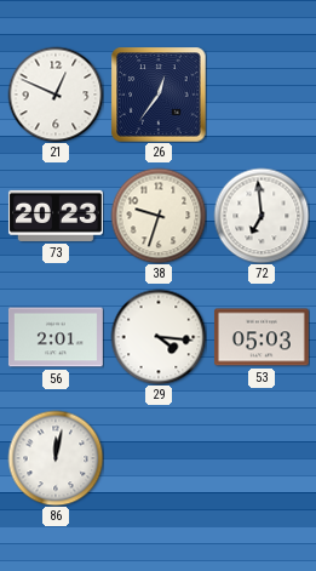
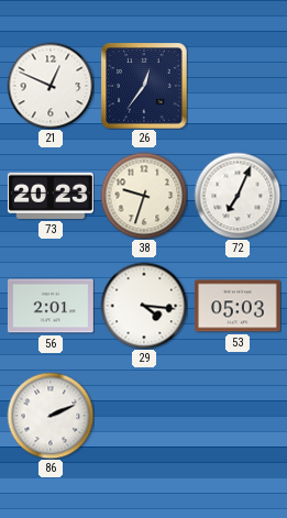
72: 6:59 -> 7:04
86: 12:02 -> 2:11
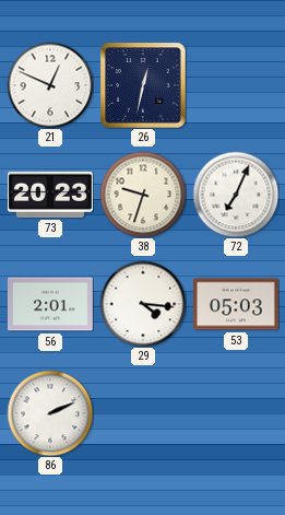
26: 12:36 -> 12:32
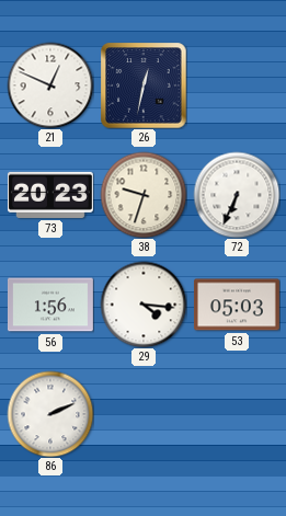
72: 7:04 -> 6:34
56: 2:01 -> 1:56
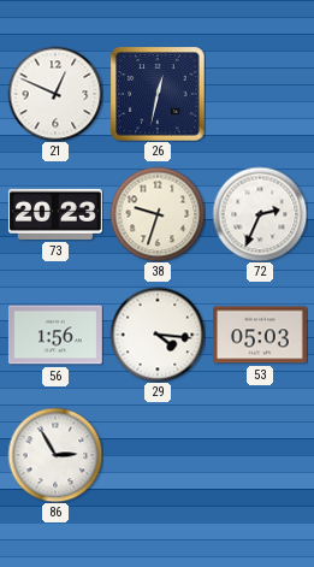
72: 6:34 -> 2:34
86: 2:11 -> 2:55
